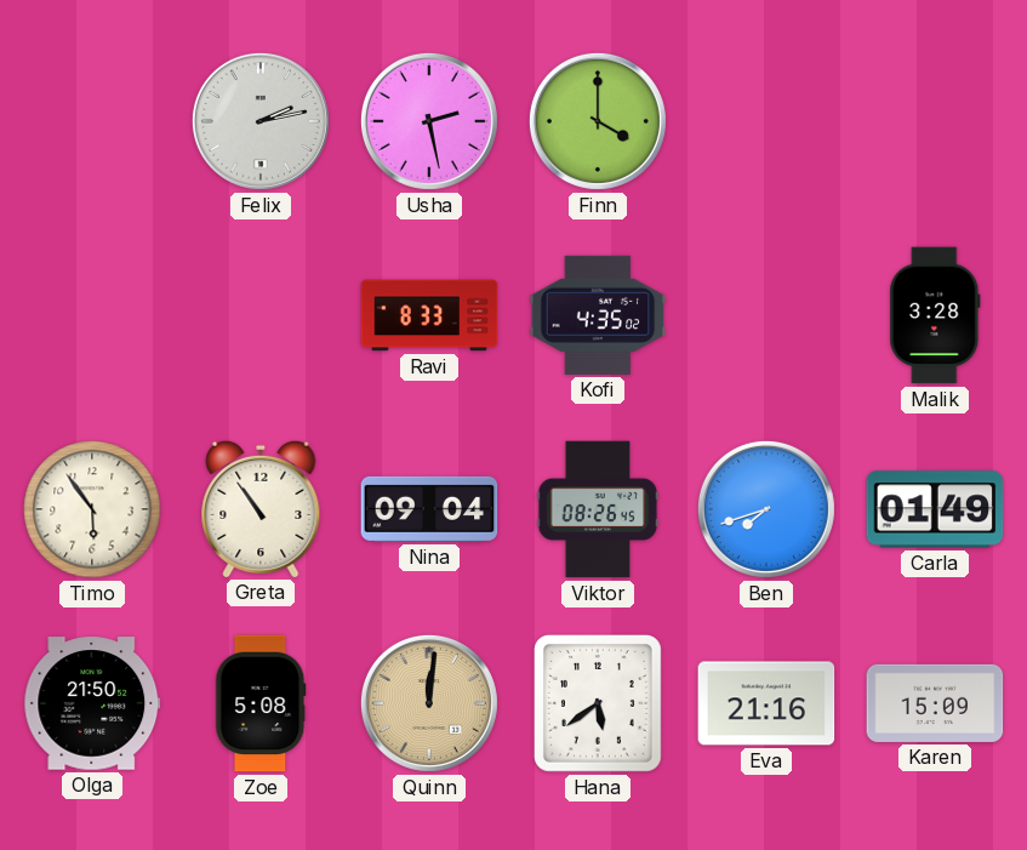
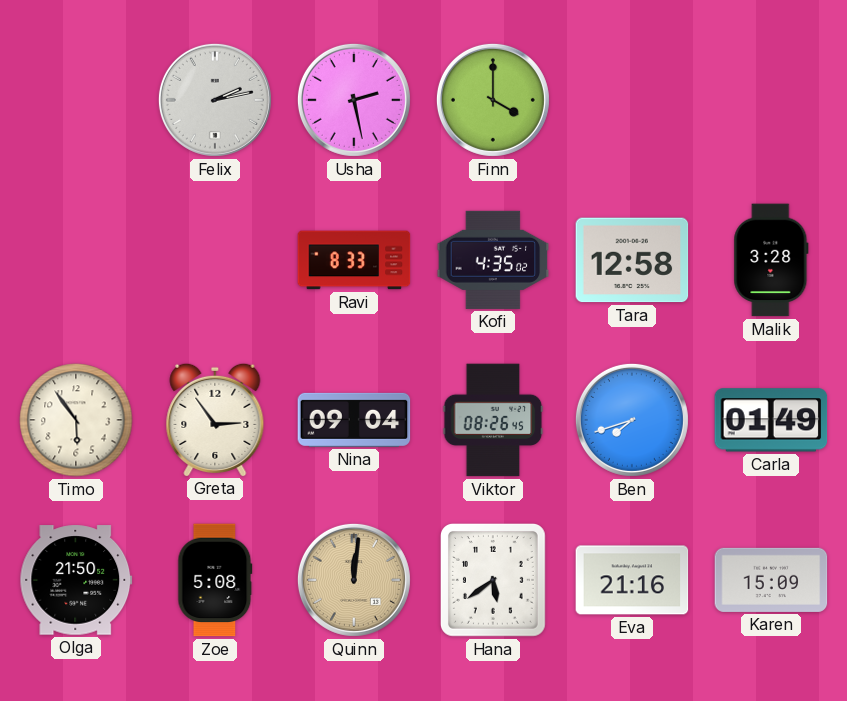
Tara: none -> 12:58
Greta: 10:54 -> 2:54
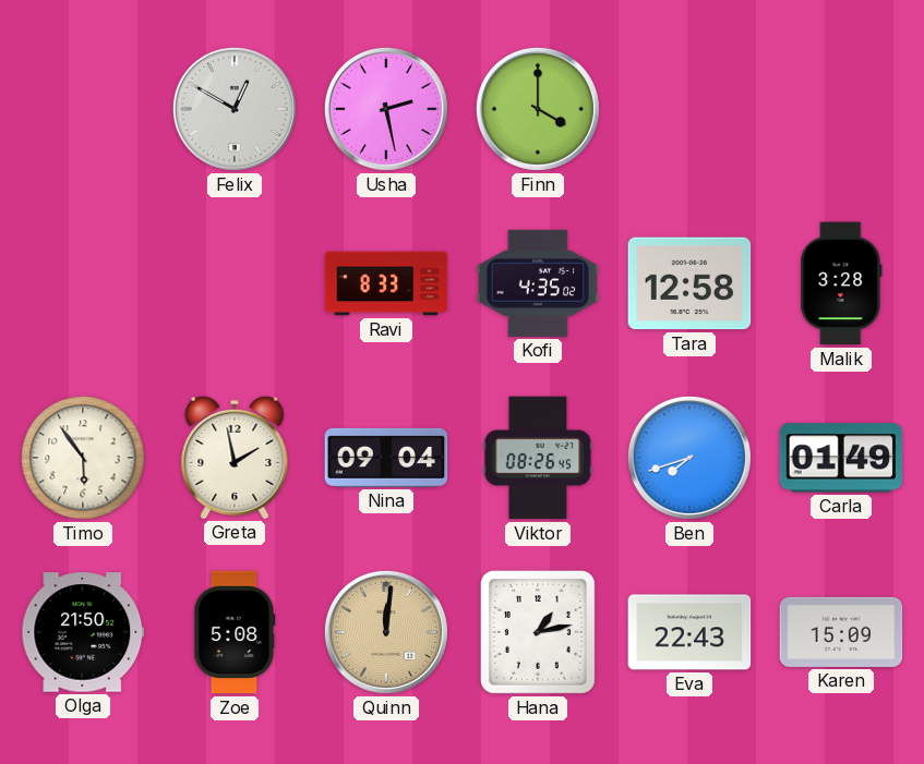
Felix: 2:13 -> 12:50
Greta: 2:54 -> 1:58
Hana: 5:39 -> 1:13
Eva: 21:16 -> 22:43
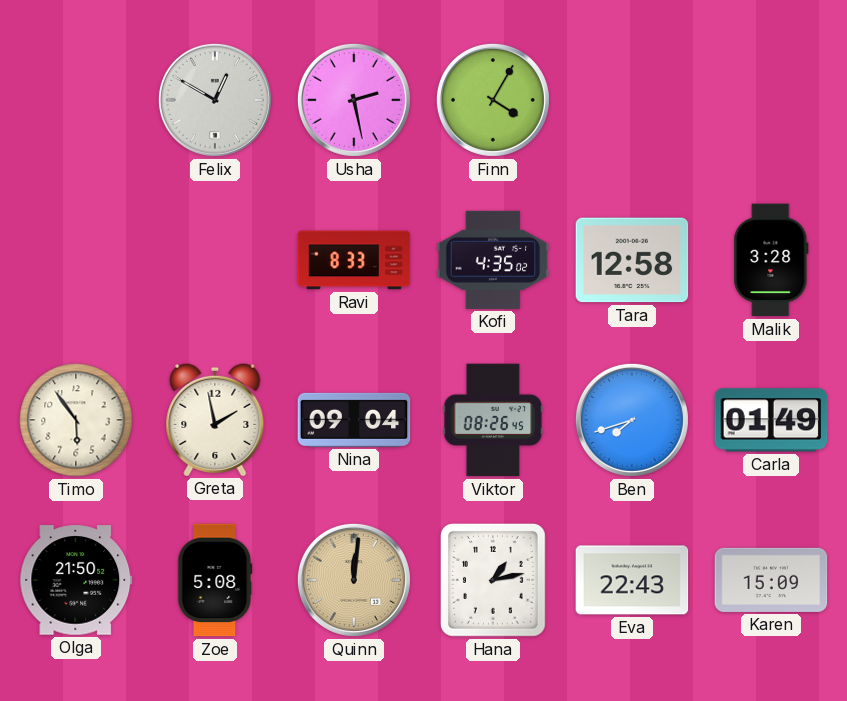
Finn: 4:00 -> 4:05
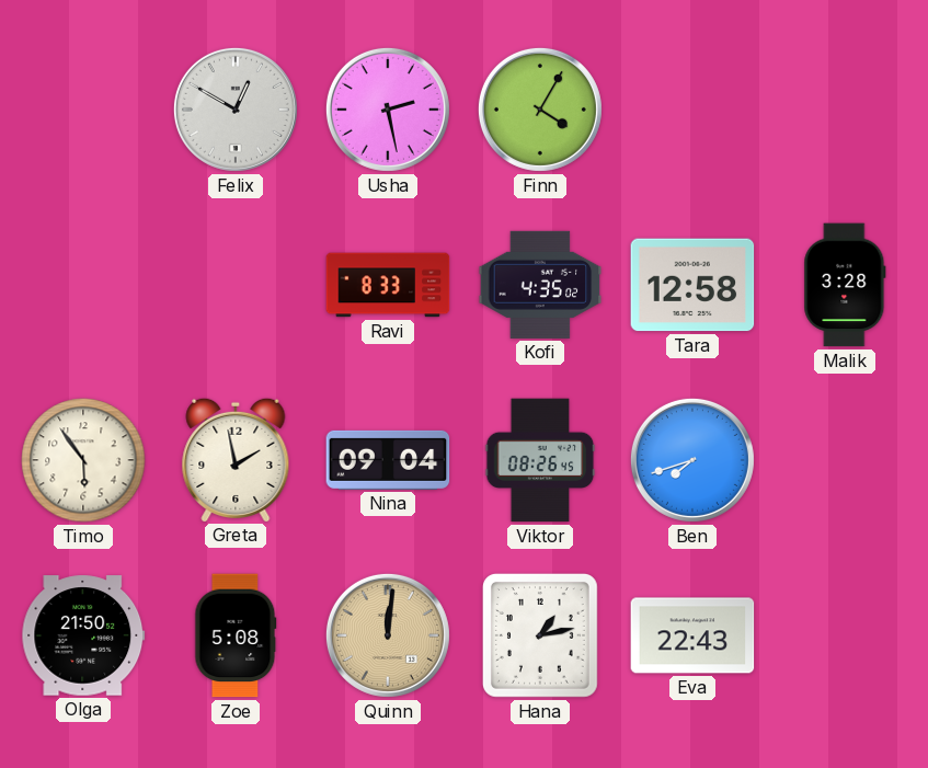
Carla: 01:49 -> none
Karen: 15:09 -> none
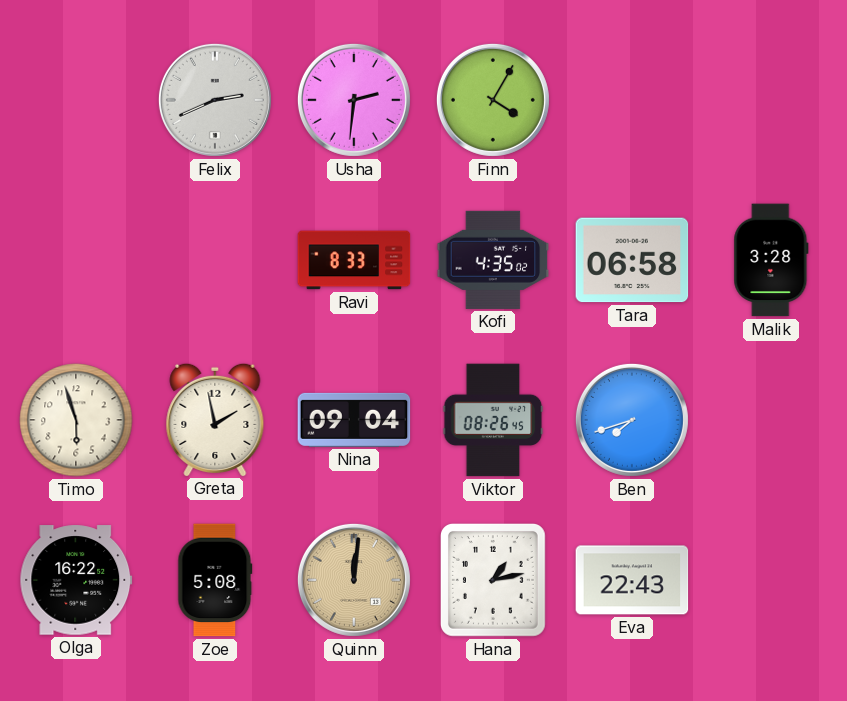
Felix: 12:50 -> 2:41
Usha: 2:28 -> 2:31
Tara: 12:58 -> 06:58
Timo: 5:54 -> 5:57
Olga: 21:50 -> 16:22
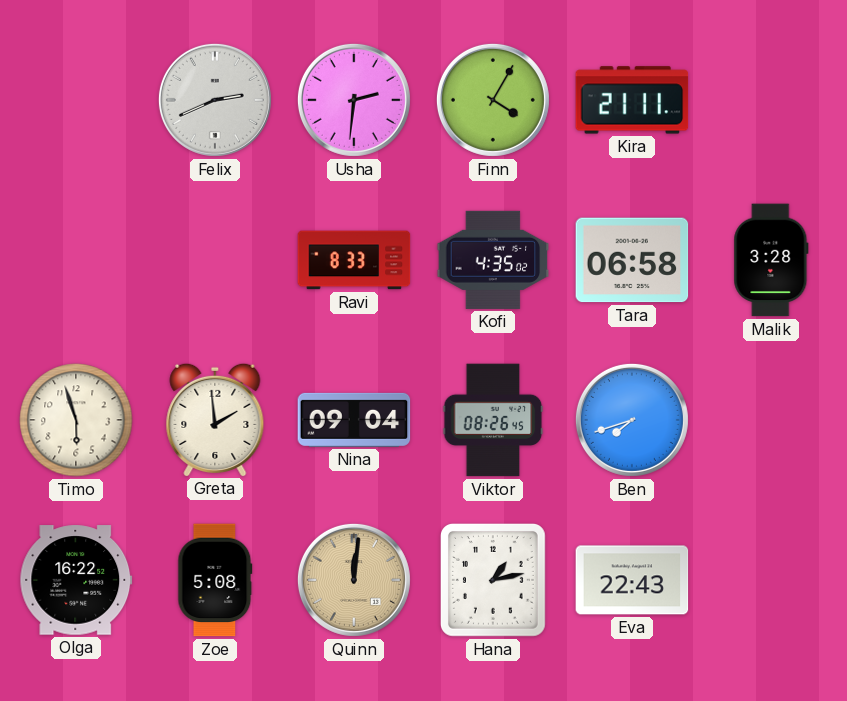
Kira: none -> 21:11
Greta: 1:58 -> 1:59
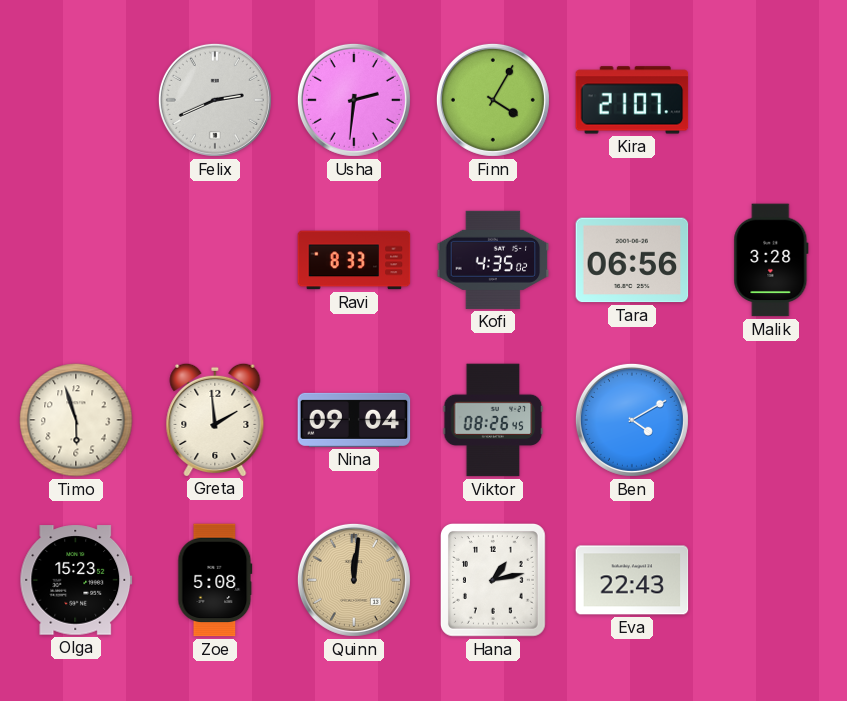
Kira: 21:11 -> 21:07
Tara: 06:58 -> 06:56
Ben: 7:42 -> 4:10
Olga: 16:22 -> 15:23
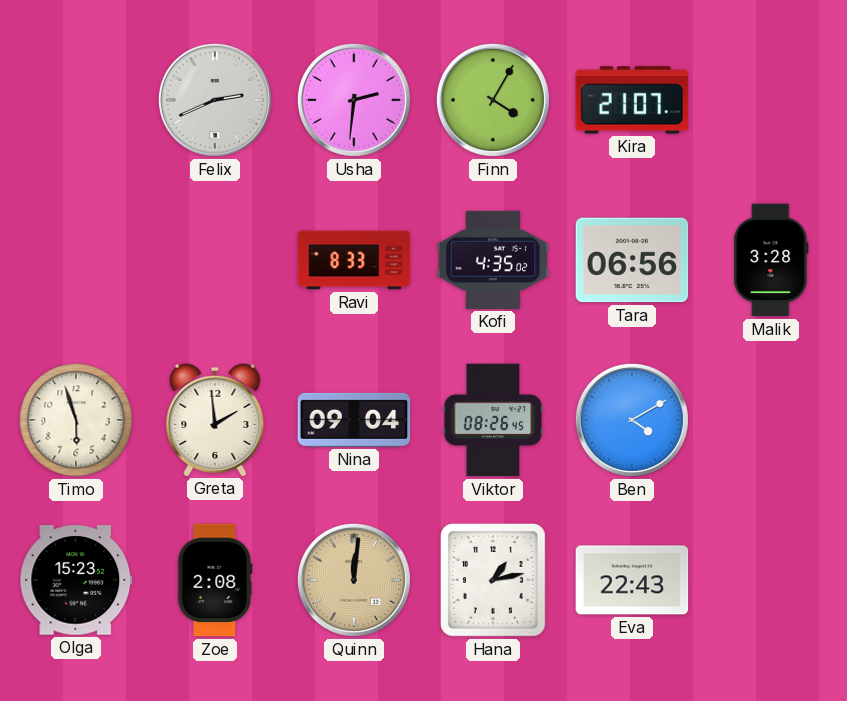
Zoe: 5:08 -> 2:08
